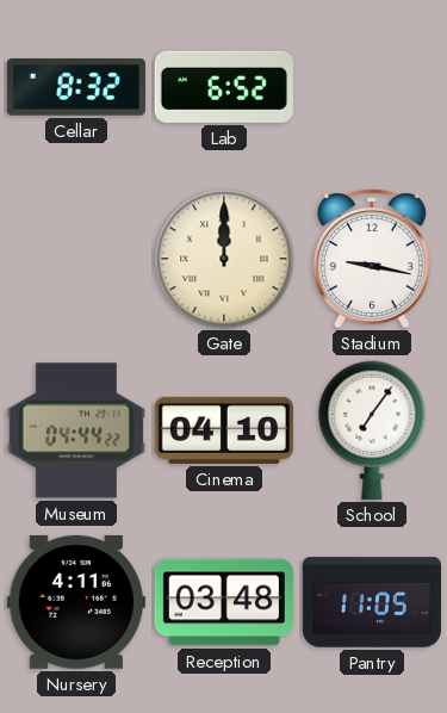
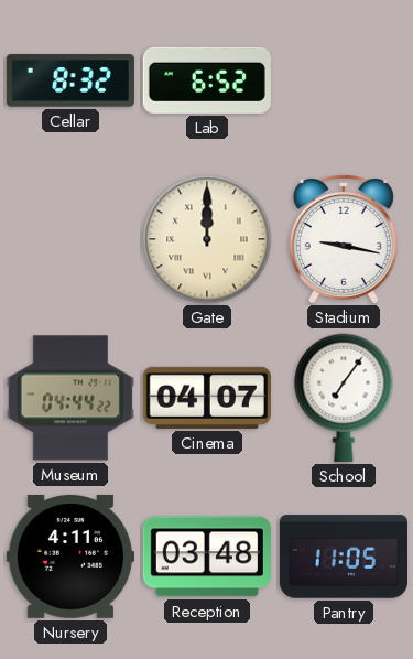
Cinema: 04:10 -> 04:07
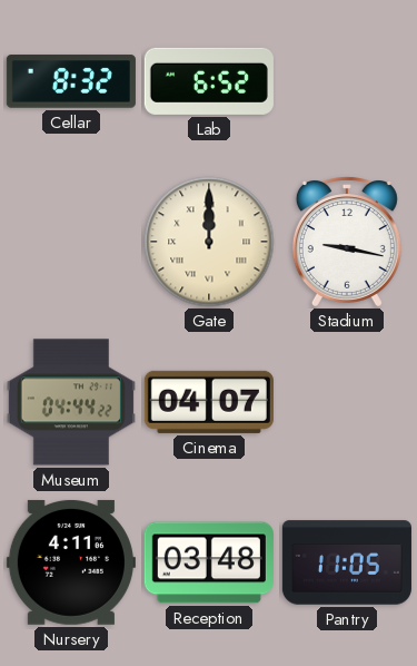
School: 7:06 -> none
